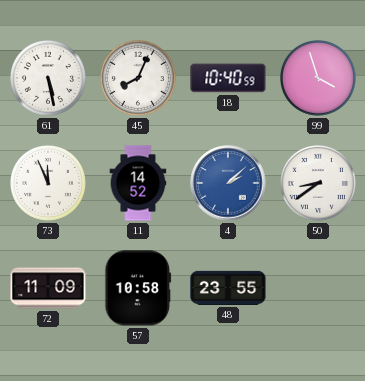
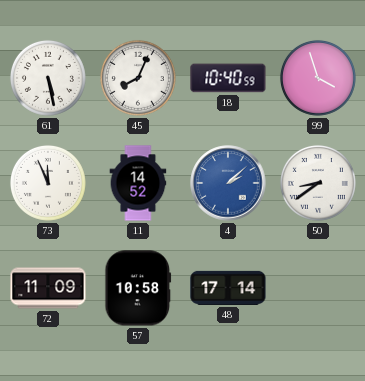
48: 23:55 -> 17:14
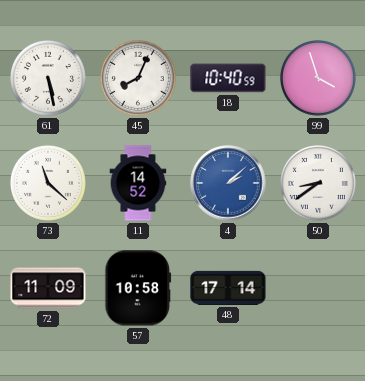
73: 11:56 -> 11:22
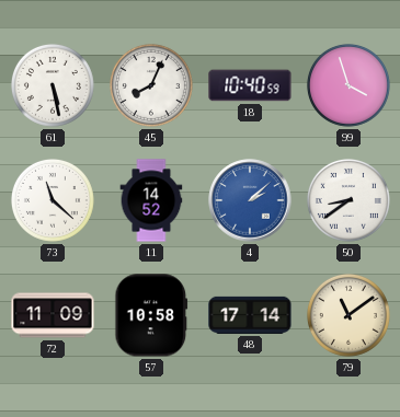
79: none -> 11:09
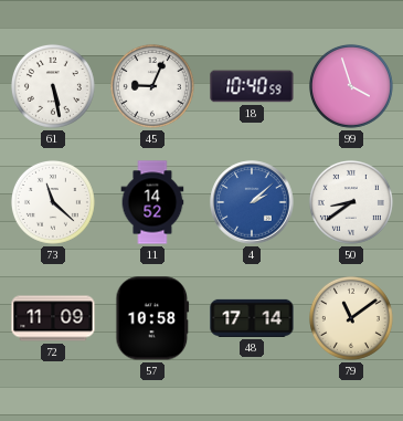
45: 8:04 -> 9:04
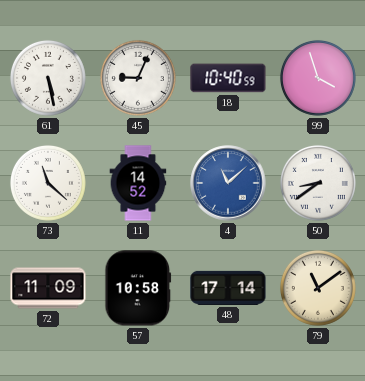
4: 2:08 -> 11:08
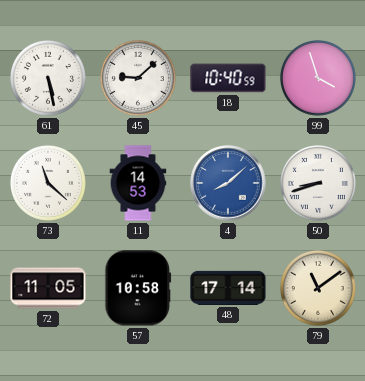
45: 9:04 -> 9:08
11: 14:52 -> 14:53
4: 11:08 -> 8:08
50: 8:39 -> 8:42
72: 11:09 -> 11:05
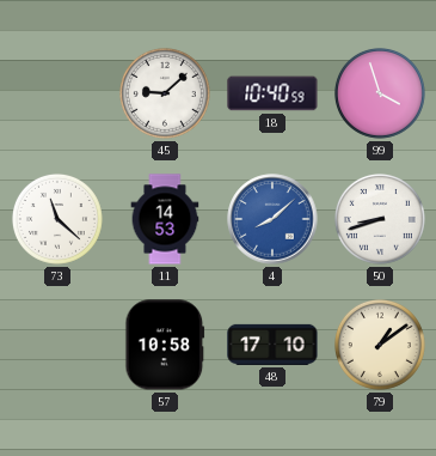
61: 5:28 -> none
72: 11:05 -> none
48: 17:14 -> 17:10
79: 11:09 -> 1:09
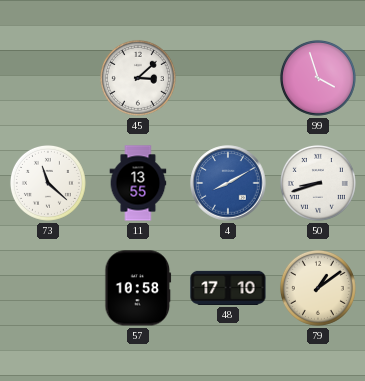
45: 9:08 -> 3:08
18: 10:40 -> none
11: 14:53 -> 13:55
4: 8:08 -> 8:10
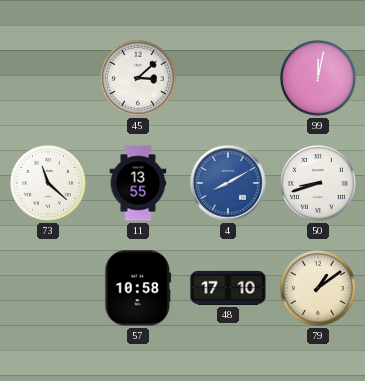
99: 3:57 -> 12:02
